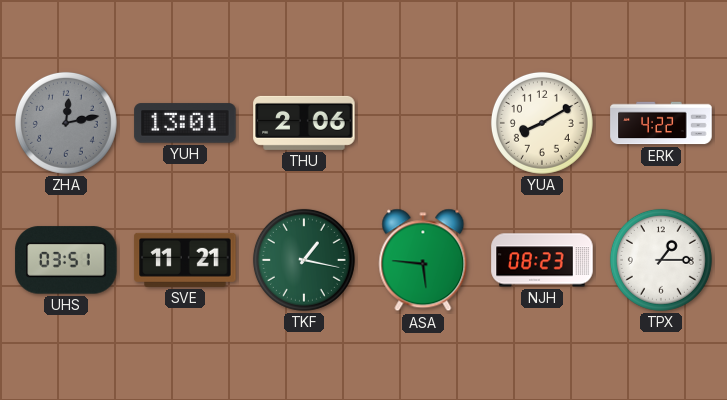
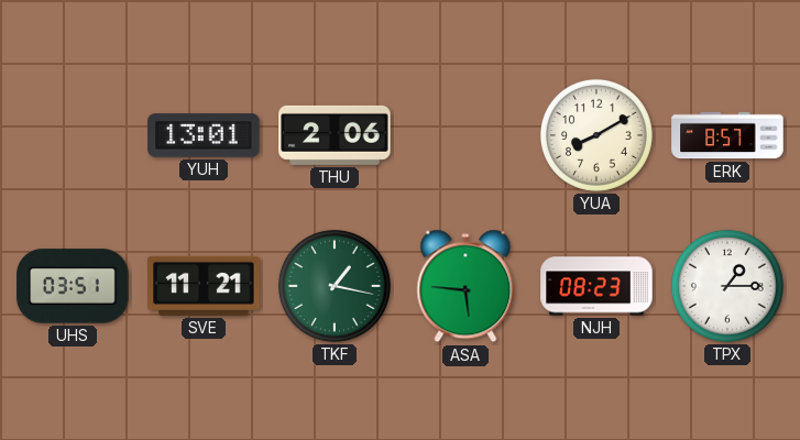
ZHA: 12:13 -> none
ERK: 4:22 -> 8:57
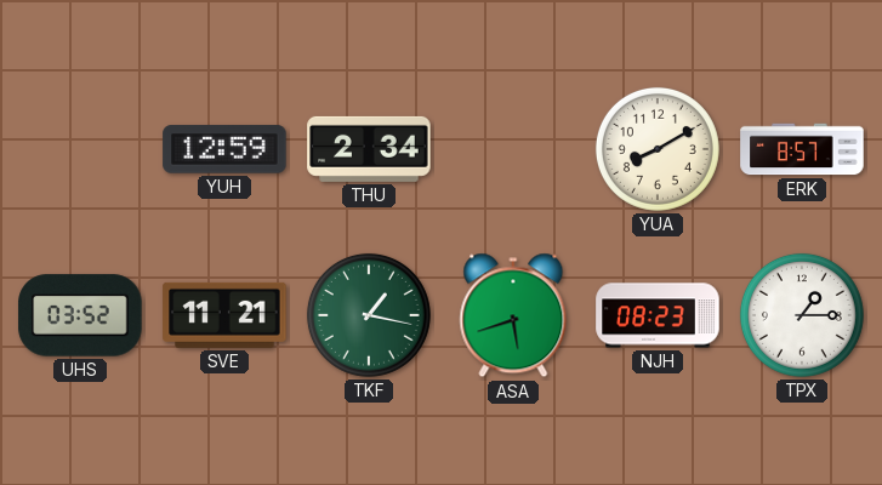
YUH: 13:01 -> 12:59
THU: 2:06 -> 2:34
UHS: 03:51 -> 03:52
ASA: 5:46 -> 5:42
